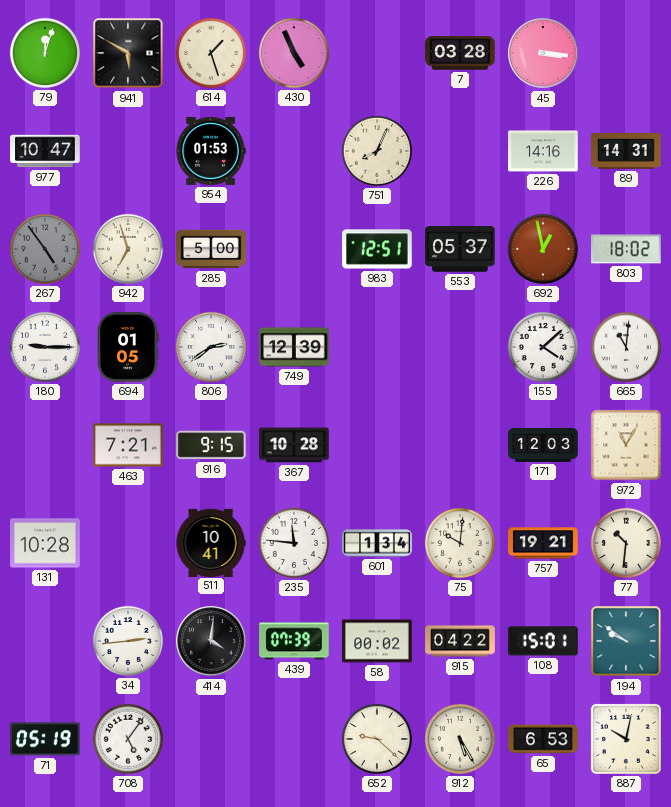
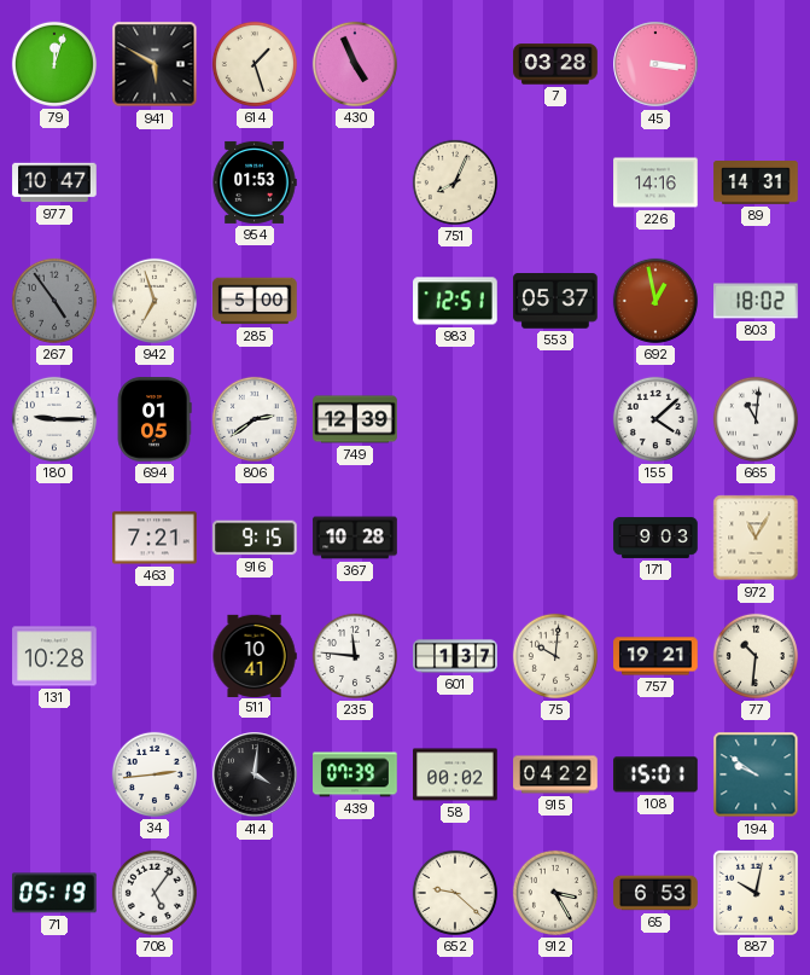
171: 12:03 -> 9:03
601: 1:34 -> 1:37
912: 5:25 -> 3:25
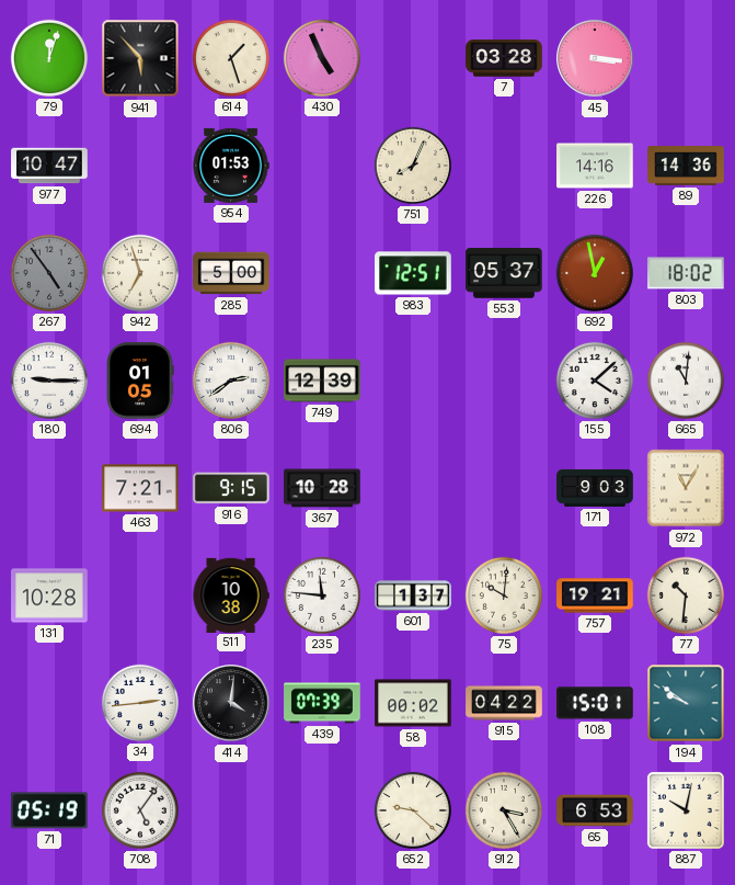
941: 5:50 -> 5:53
89: 14:31 -> 14:36
511: 10:41 -> 10:38
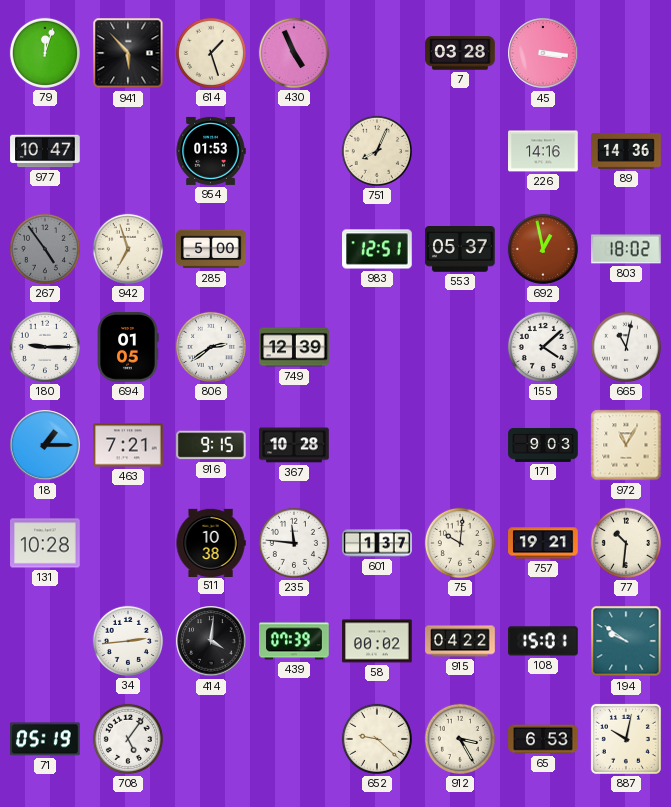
665: 11:01 -> 11:02
18: none -> 1:15
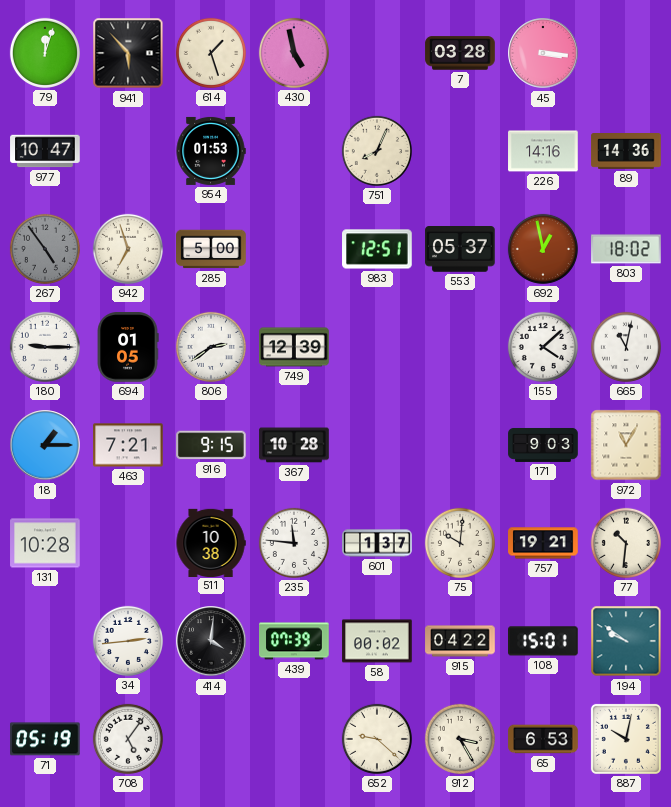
430: 4:56 -> 4:58
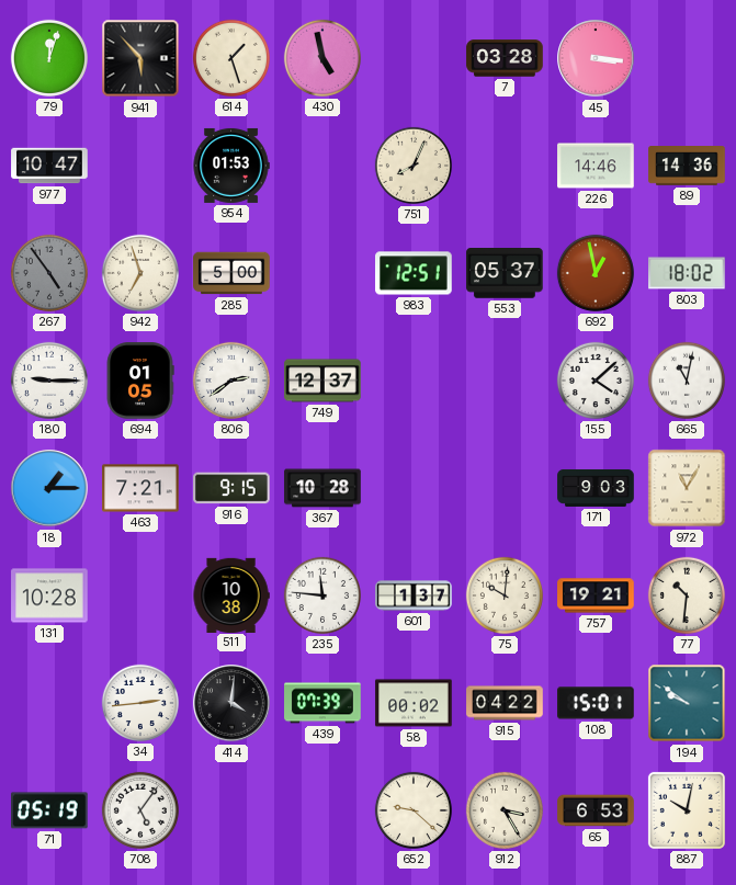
226: 14:16 -> 14:46
749: 12:39 -> 12:37
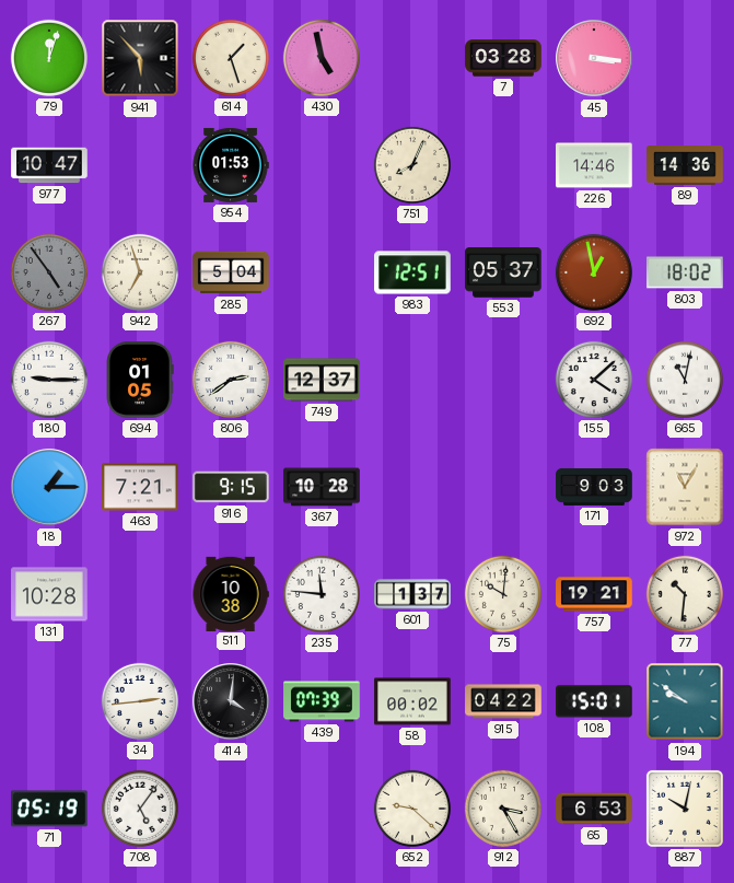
285: 5:00 -> 5:04
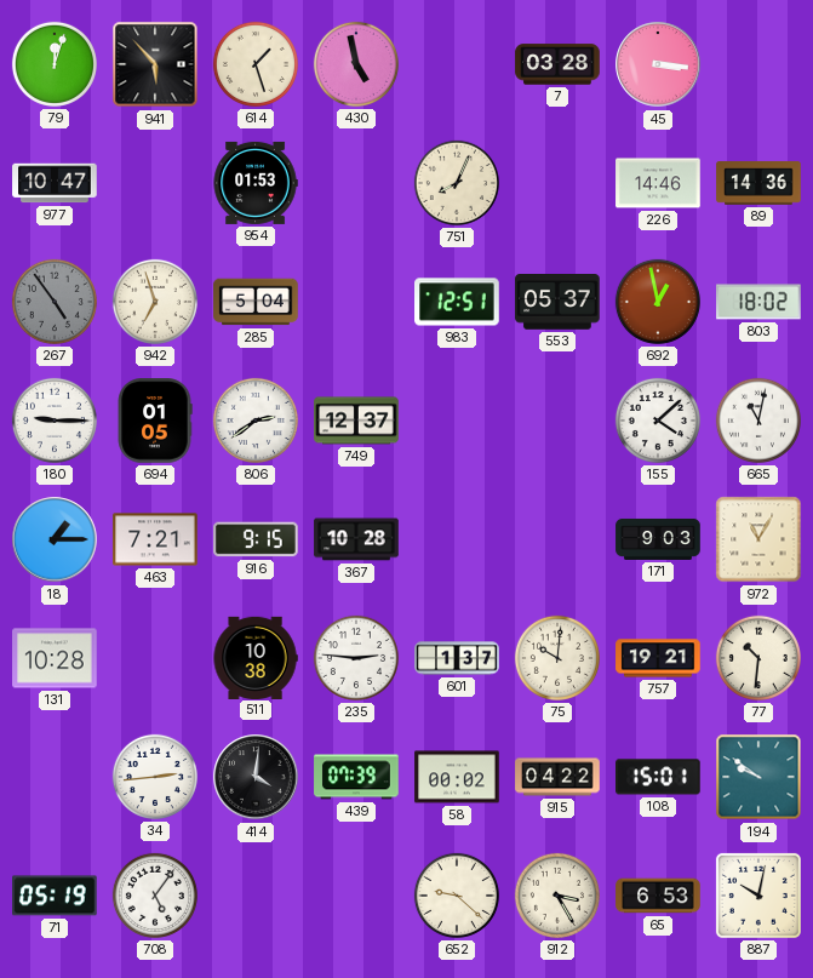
235: 11:46 -> 2:46
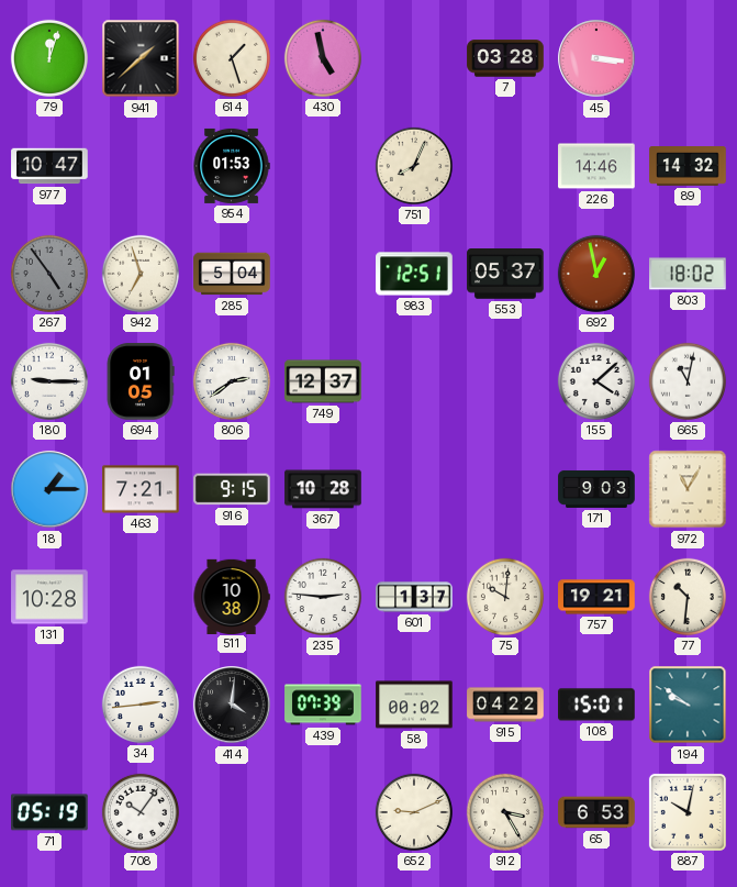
941: 5:53 -> 1:38
89: 14:36 -> 14:32
708: 5:06 -> 10:06
652: 9:22 -> 9:11
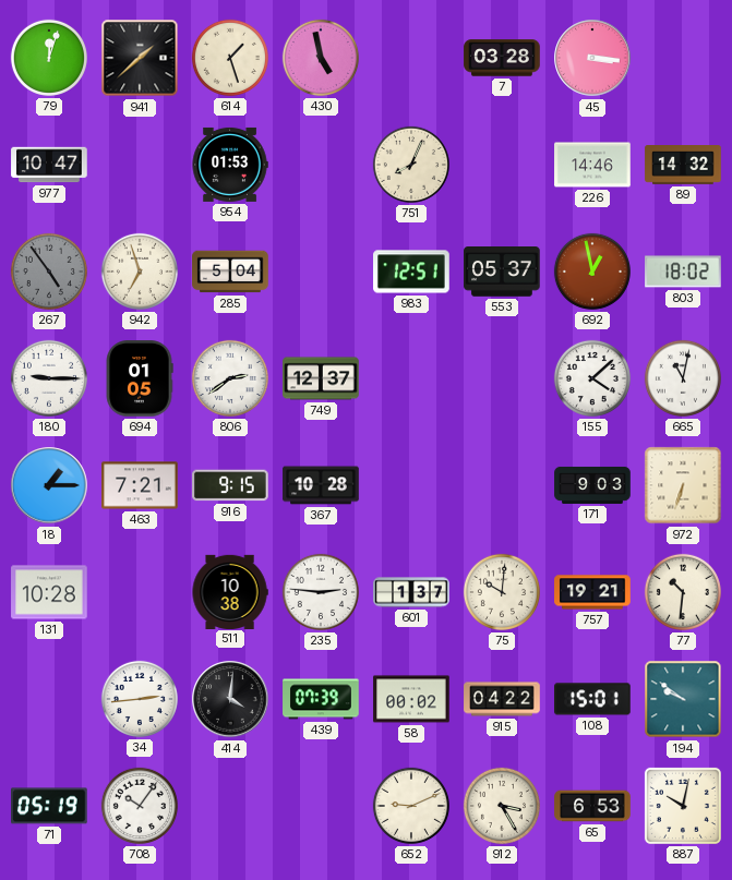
972: 11:05 -> 6:33
